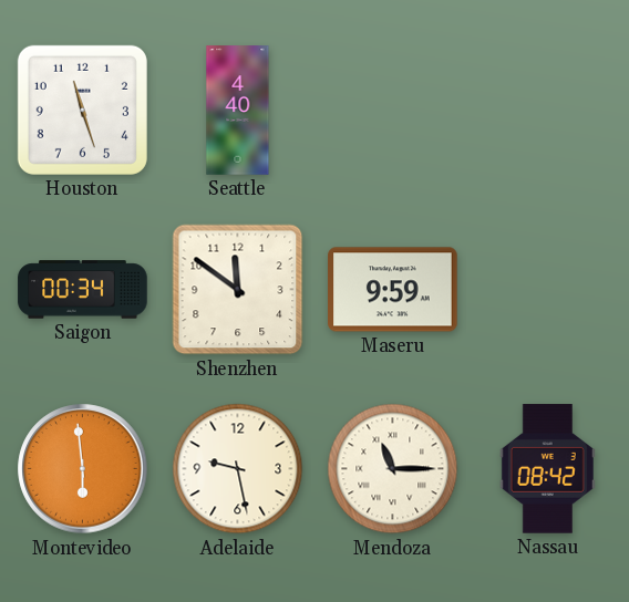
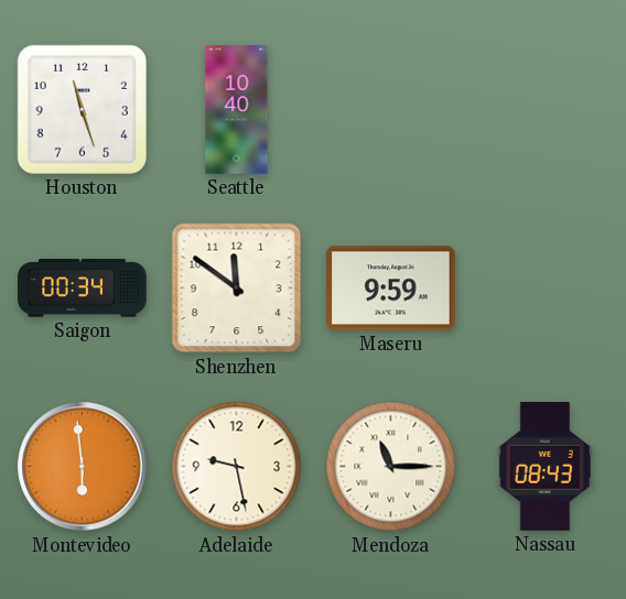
Seattle: 4:40 -> 10:40
Nassau: 08:42 -> 08:43
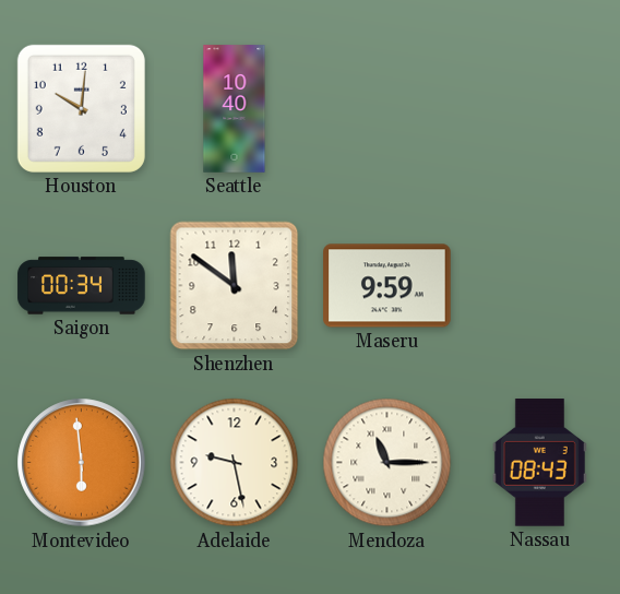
Houston: 11:27 -> 10:01
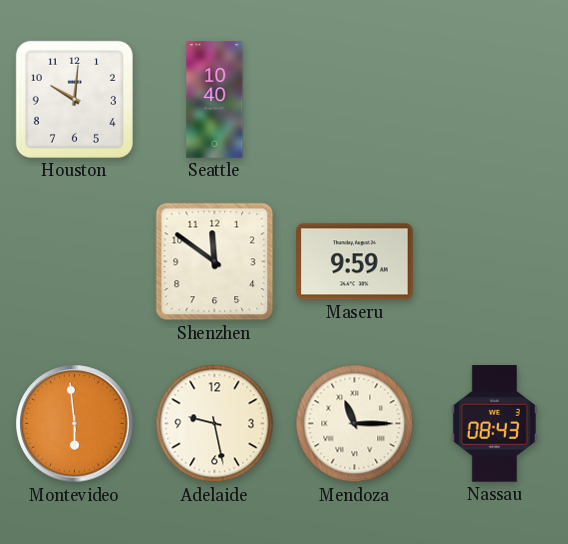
Saigon: 00:34 -> none
